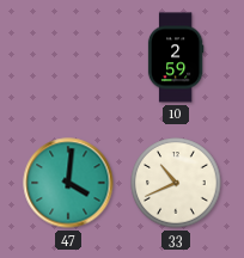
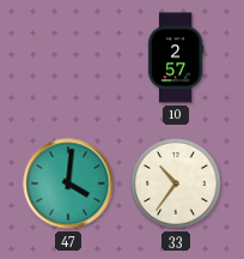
10: 2:59 -> 2:57
33: 10:41 -> 10:36
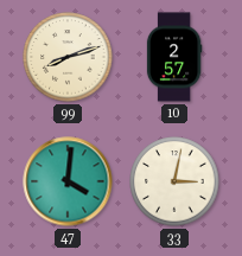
99: none -> 8:12
33: 10:36 -> 3:02
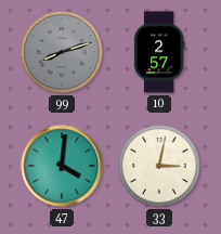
99 dial: cream -> grey
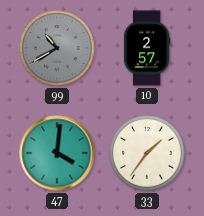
99: 8:12 -> 10:40
33: 3:02 -> 1:36
